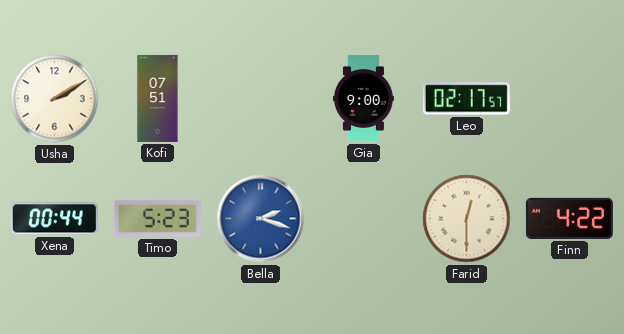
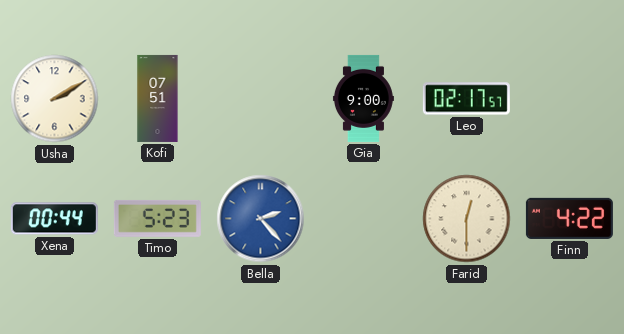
Bella: 2:18 -> 2:23
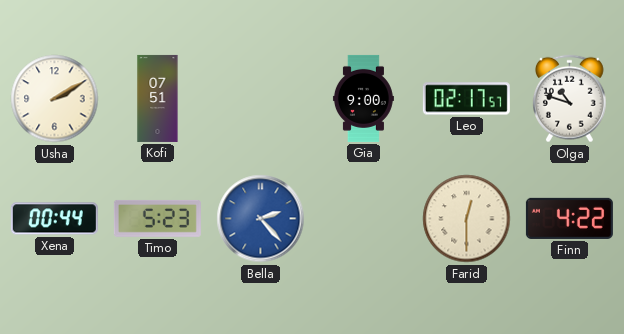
Olga: none -> 10:48
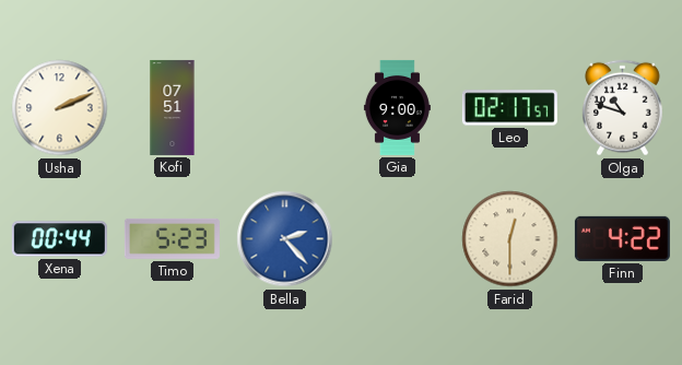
Usha: 2:10 -> 2:11
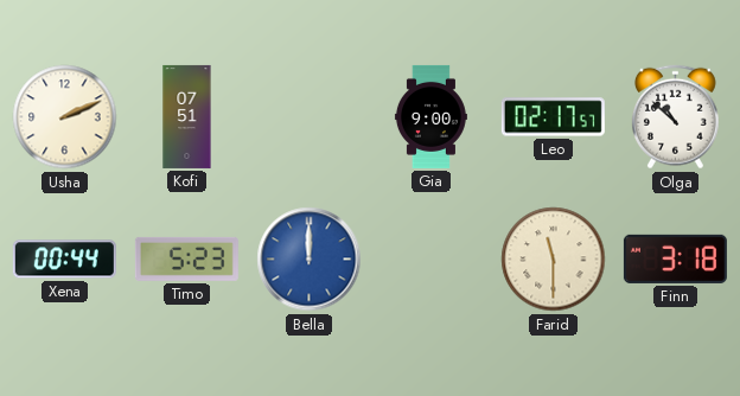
Olga: 10:48 -> 10:52
Bella: 2:23 -> 12:00
Farid: 12:30 -> 11:30
Finn: 4:22 -> 3:18
